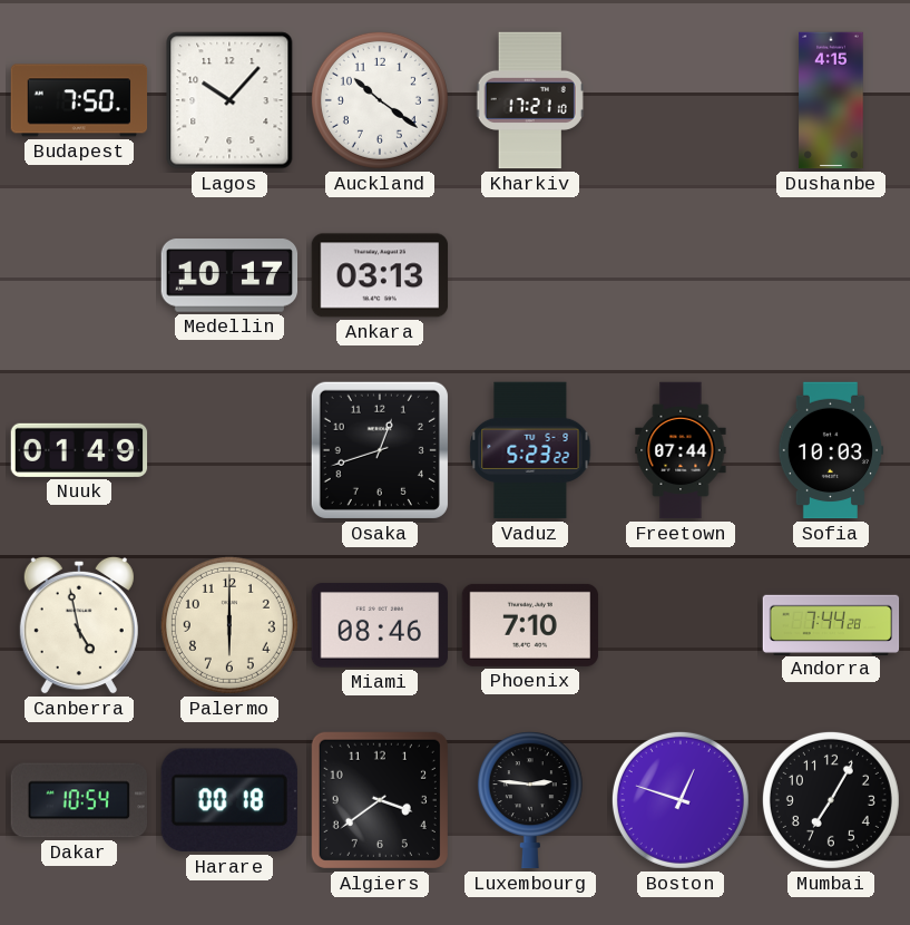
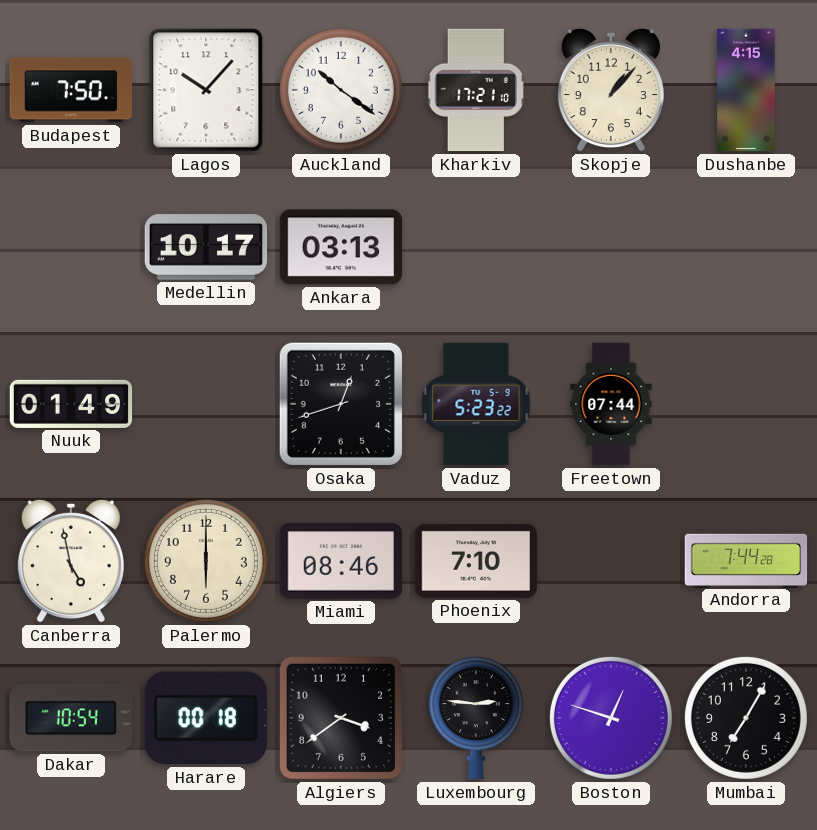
Skopje: none -> 1:07
Sofia: 10:03 -> none
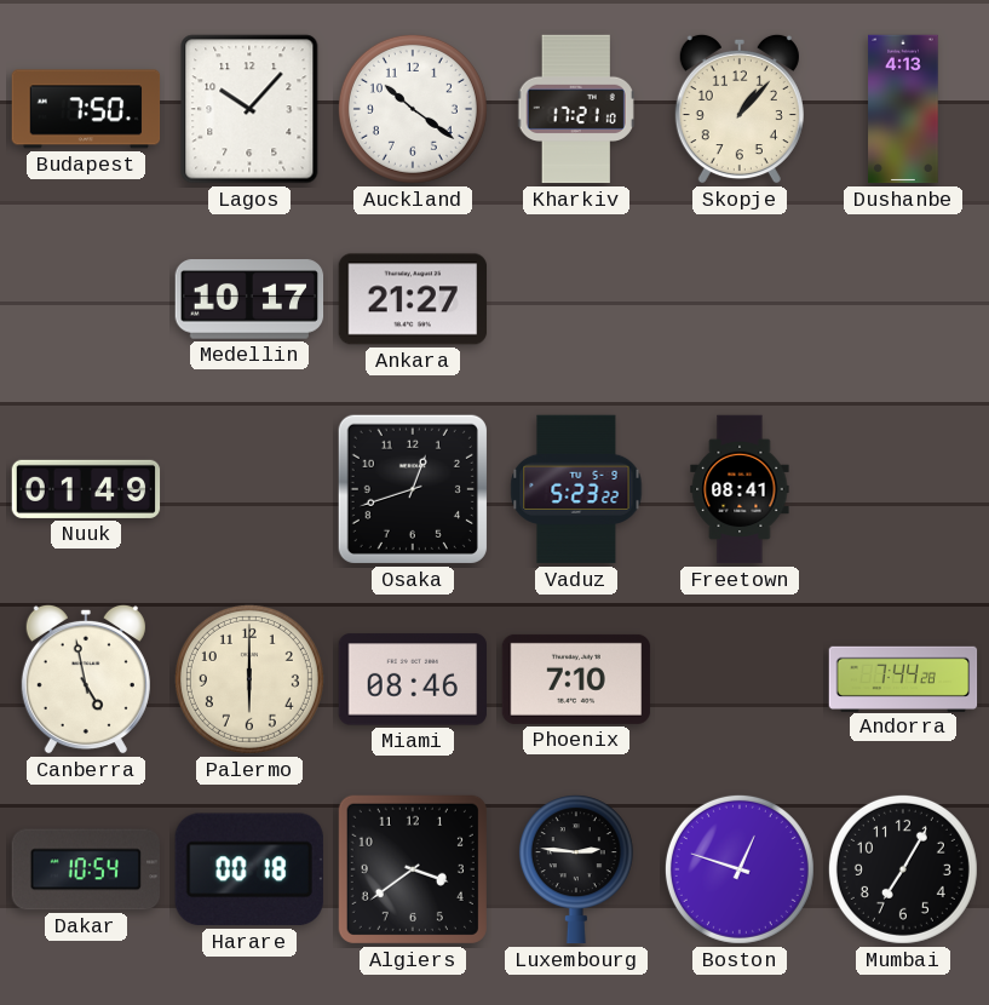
Dushanbe: 4:15 -> 4:13
Ankara: 03:13 -> 21:27
Freetown: 07:44 -> 08:41
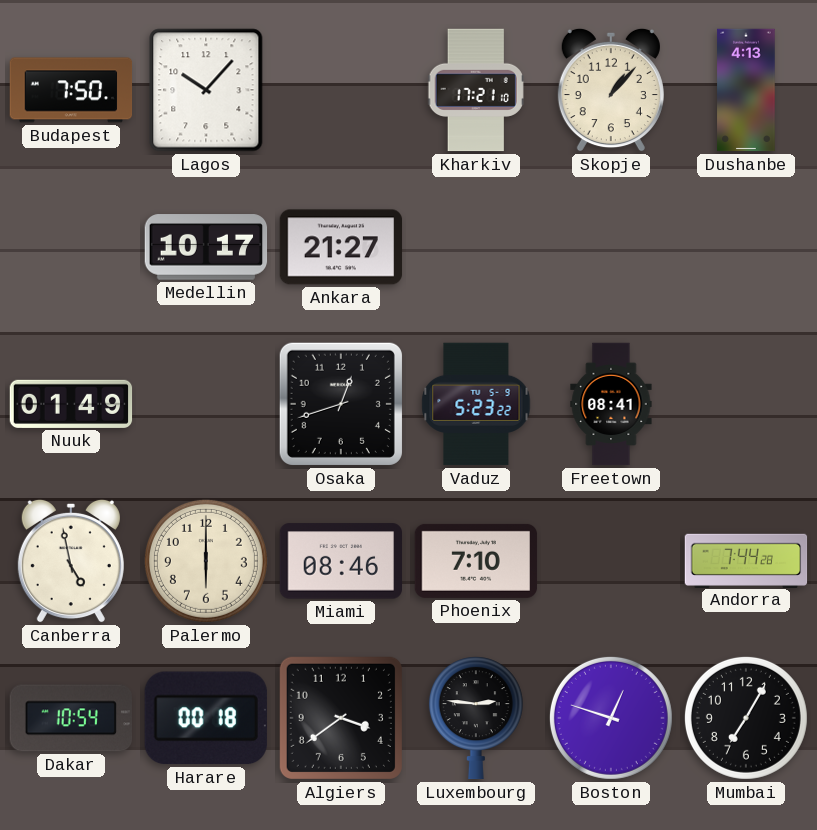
Auckland: 10:21 -> none
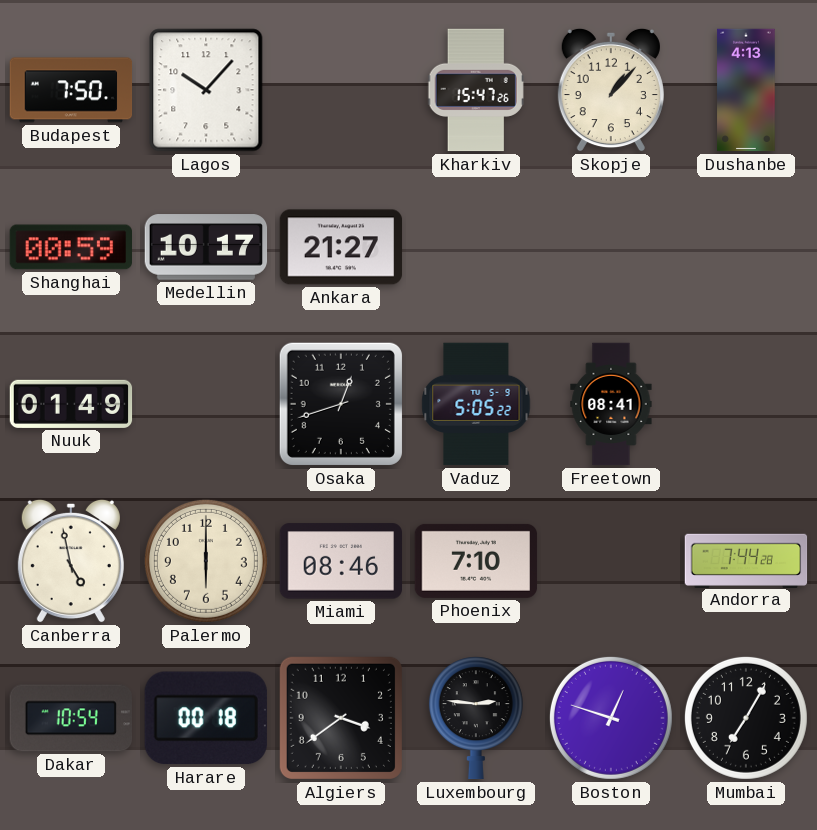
Kharkiv: 17:21 -> 15:47
Shanghai: none -> 00:59
Vaduz: 5:23 -> 5:05
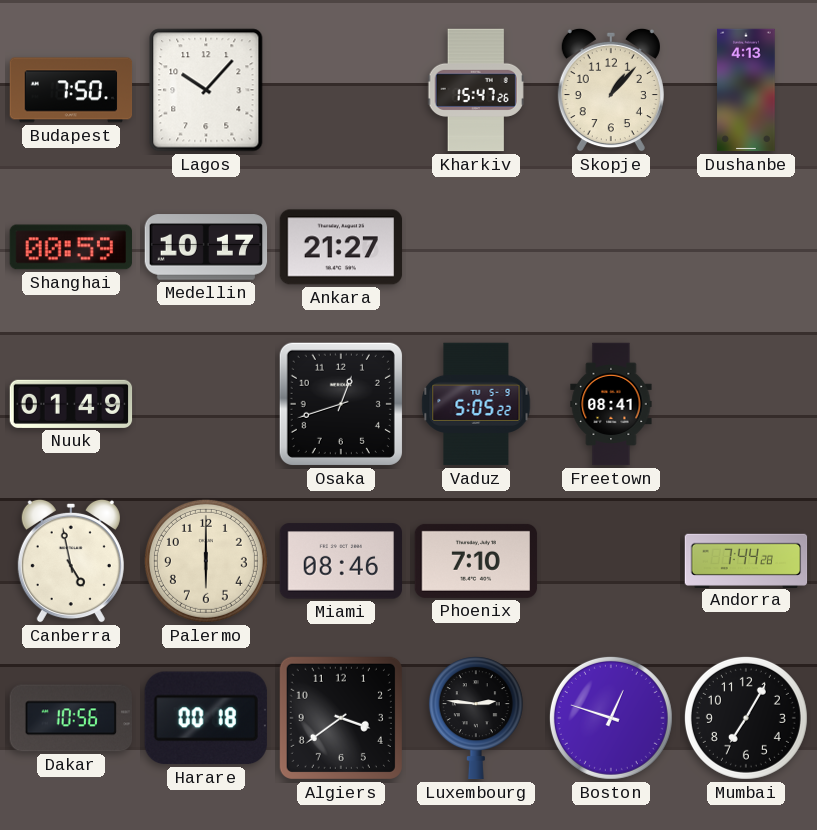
Dakar: 10:54 -> 10:56
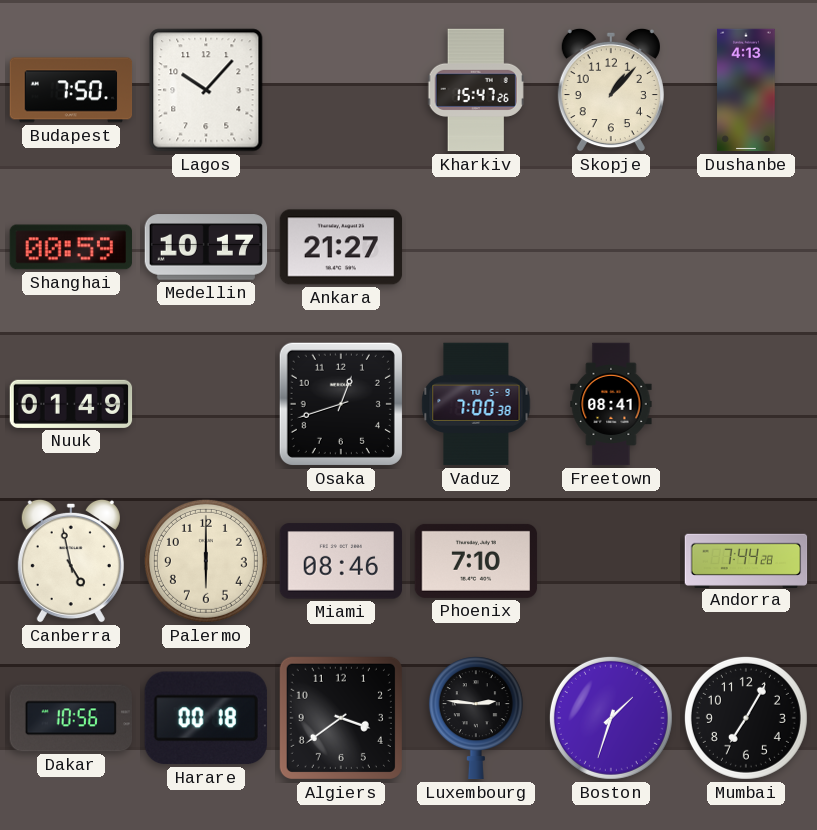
Vaduz: 5:05 -> 7:00
Boston: 12:48 -> 1:33
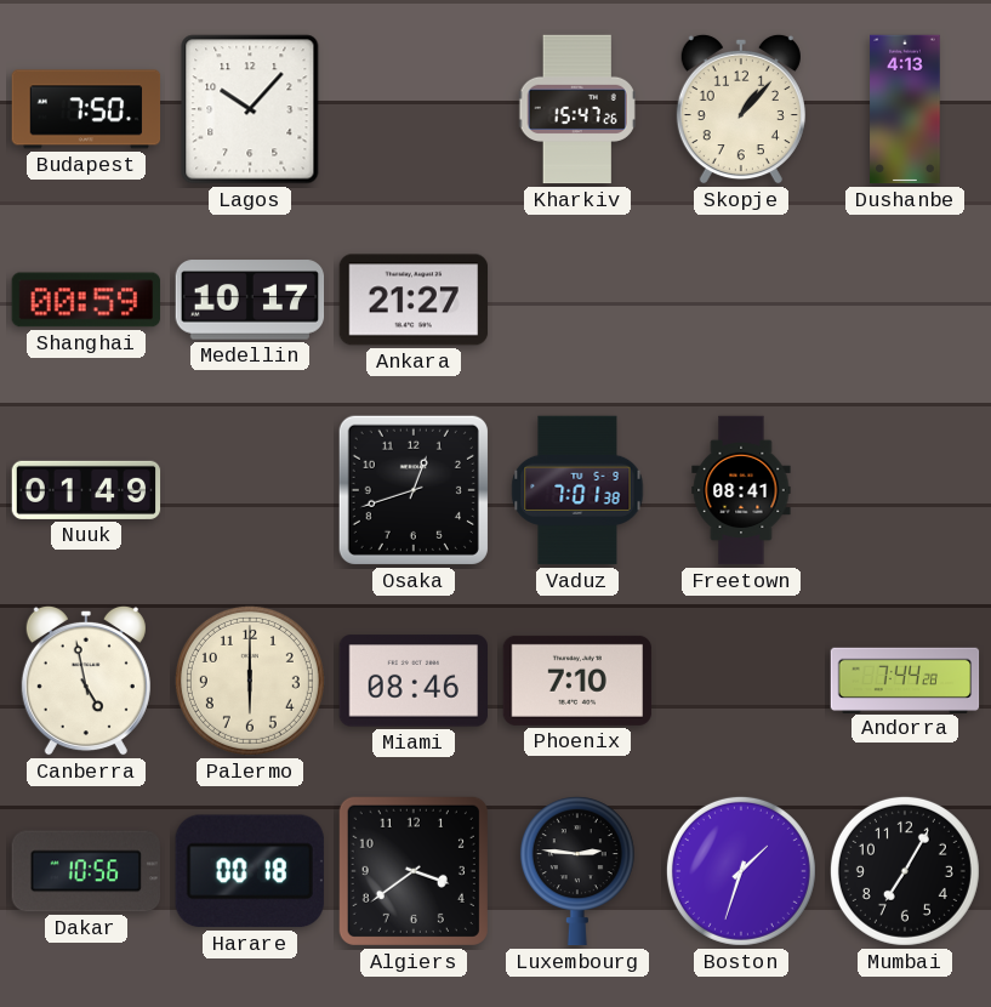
Vaduz: 7:00 -> 7:01
